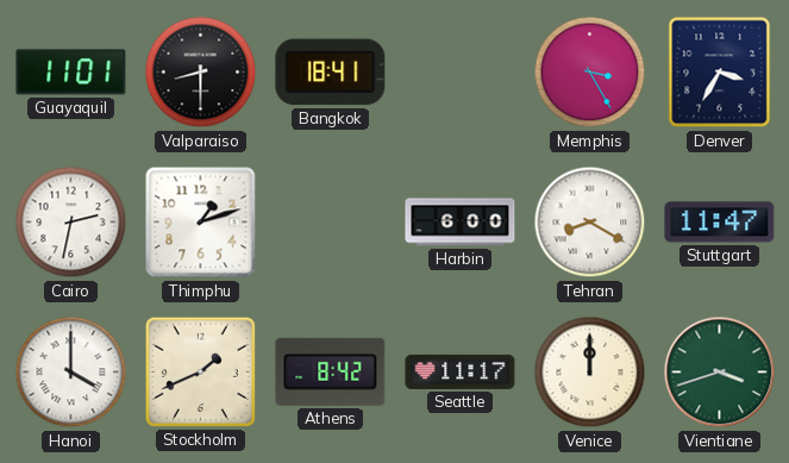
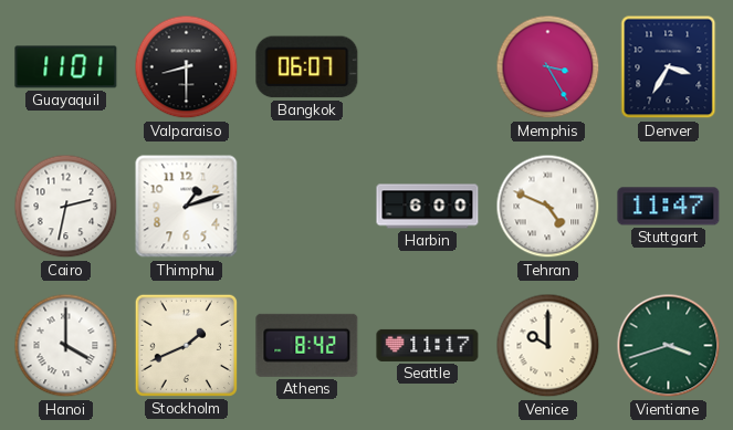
Bangkok: 18:41 -> 06:07
Tehran: 8:20 -> 4:49
Venice: 12:00 -> 10:00
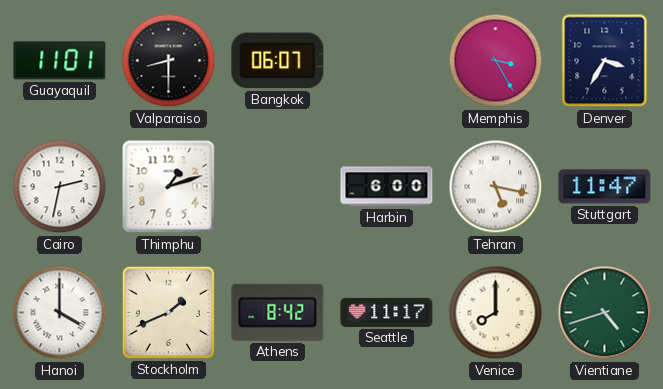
Tehran: 4:49 -> 5:17
Venice: 10:00 -> 8:00
Vientiane: 3:42 -> 4:42
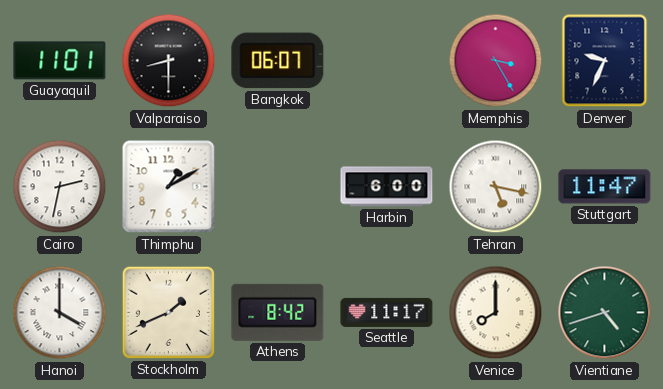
Denver: 3:35 -> 9:34
Thimphu: 1:12 -> 1:10
